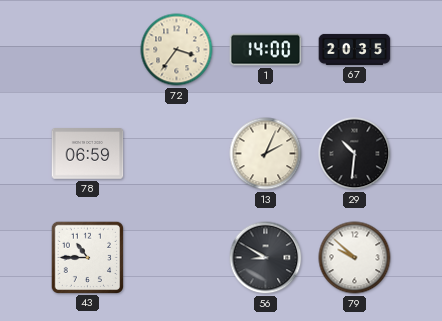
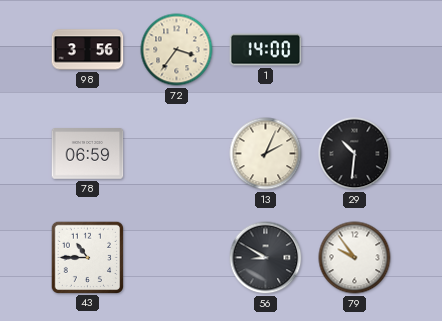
98: none -> 3:56
67: 20:35 -> none
79: 9:52 -> 9:54
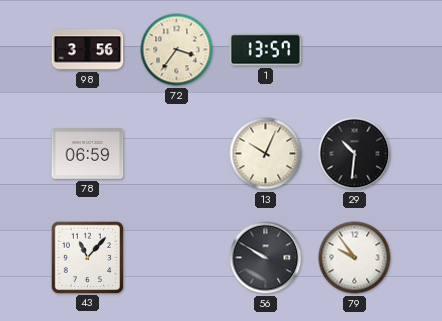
1: 14:00 -> 13:57
13: 2:04 -> 10:04
43: 10:45 -> 11:07
56: 8:50 -> 9:50
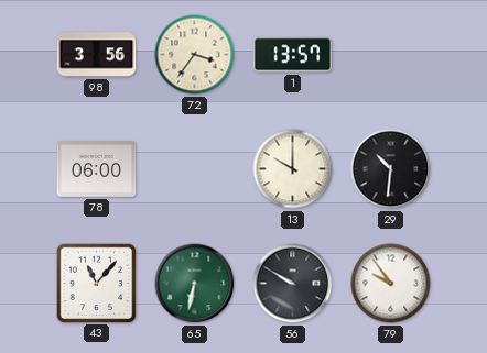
78: 06:59 -> 06:00
13: 10:04 -> 10:00
65: none -> 6:32
